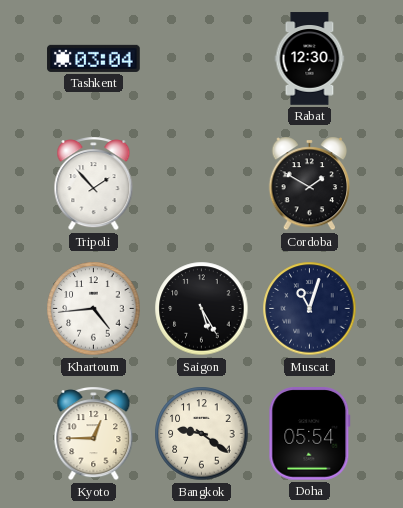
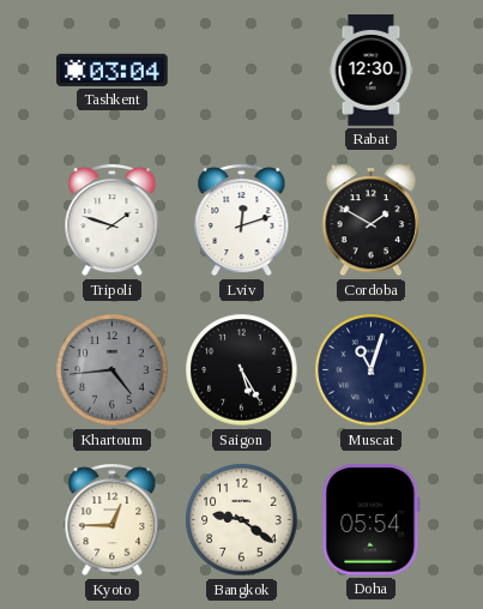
Tripoli: 1:53 -> 1:48
Lviv: none -> 12:12
Khartoum dial: white -> grey
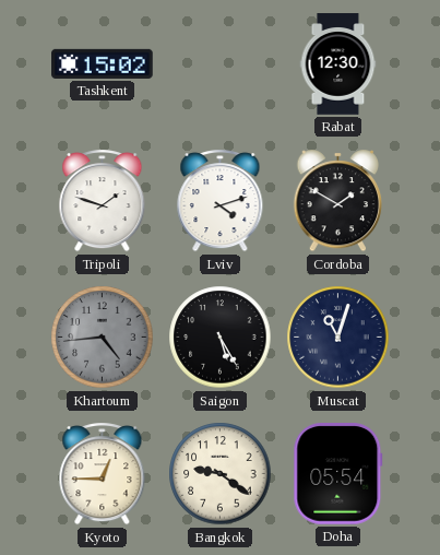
Tashkent: 03:04 -> 15:02
Lviv: 12:12 -> 4:12
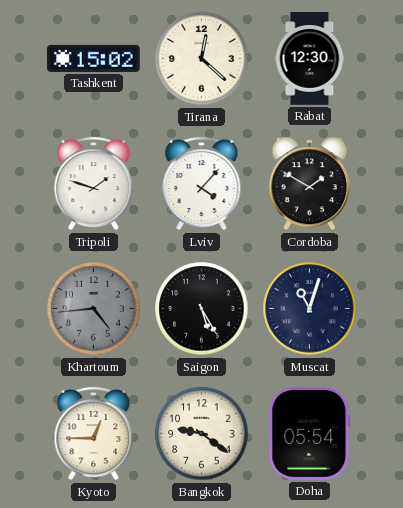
Tirana: none -> 12:22
Lviv: 4:12 -> 4:07
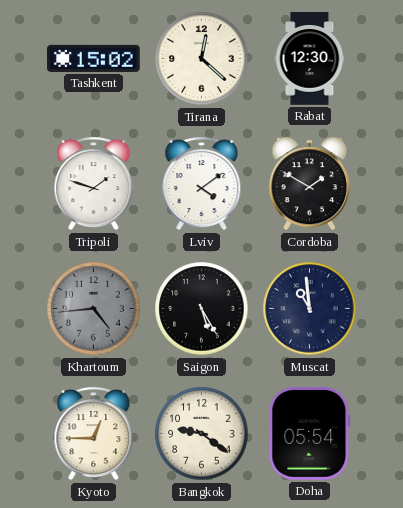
Lviv: 4:07 -> 4:09
Muscat: 11:03 -> 10:59
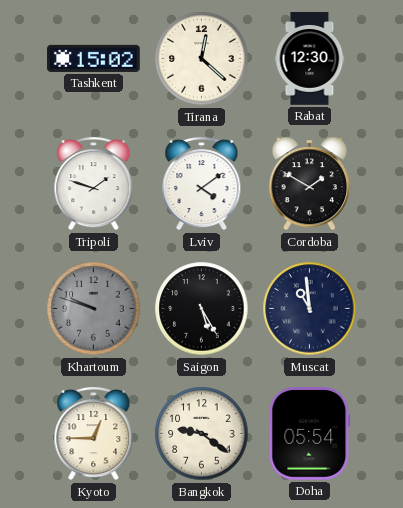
Khartoum: 4:44 -> 9:48
